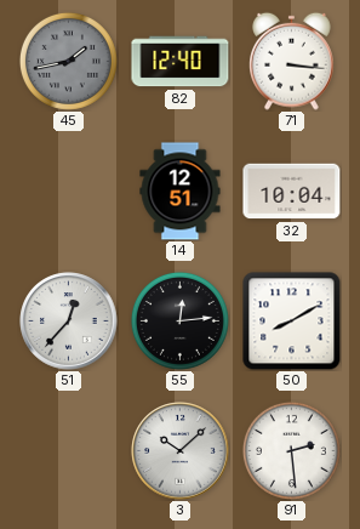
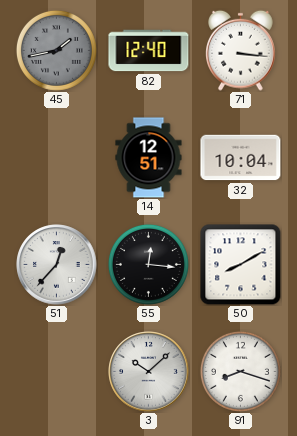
55: 12:14 -> 12:16
91: 2:29 -> 8:18
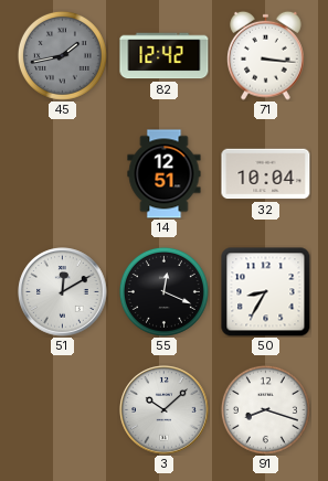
82: 12:40 -> 12:42
51: 12:37 -> 12:10
55: 12:16 -> 12:19
50: 8:10 -> 8:35
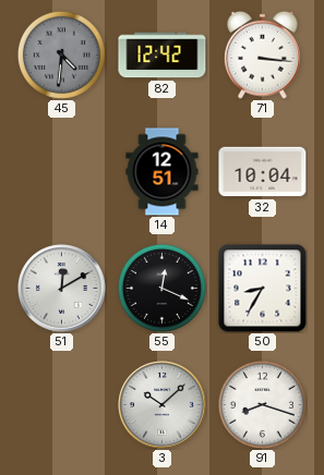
45: 1:43 -> 4:31
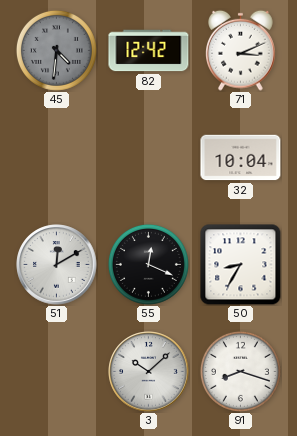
71: 3:16 -> 3:11
14: 12:51 -> none
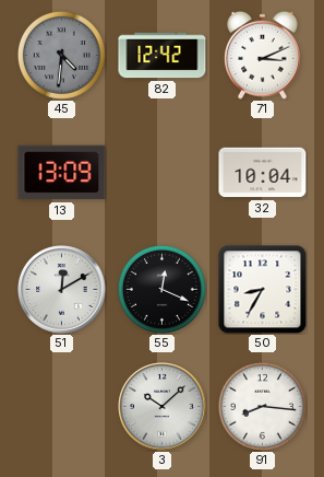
13: none -> 13:09
91: 8:18 -> 8:16
